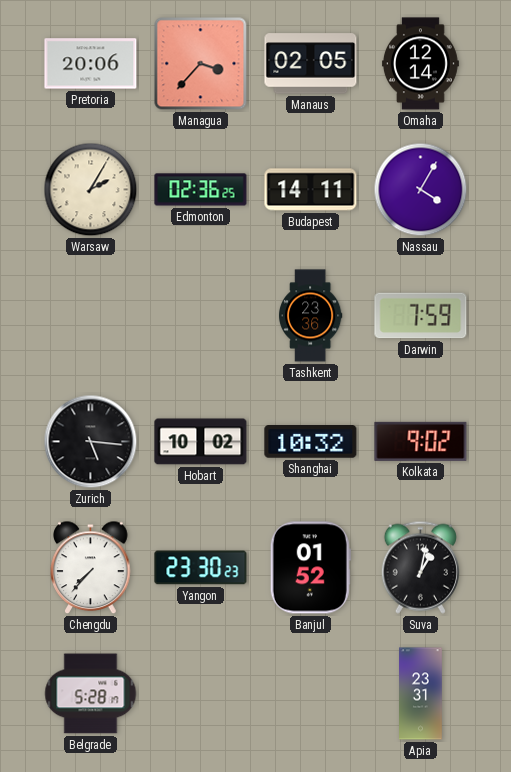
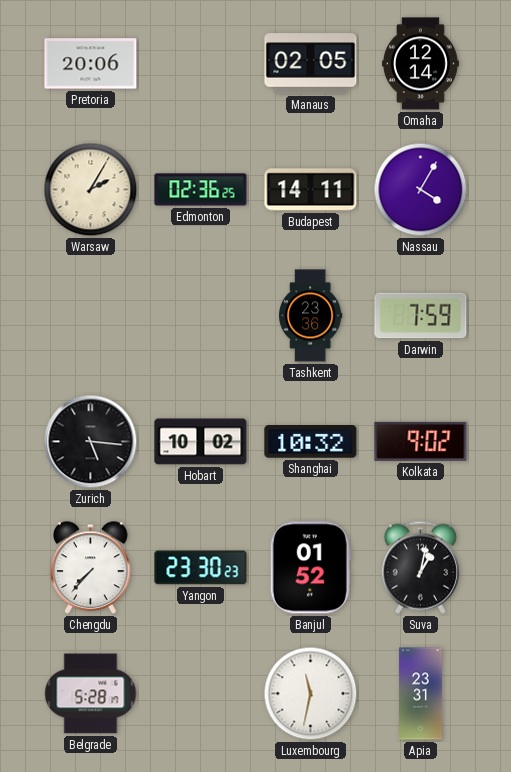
Managua: 3:37 -> none
Luxembourg: none -> 11:32
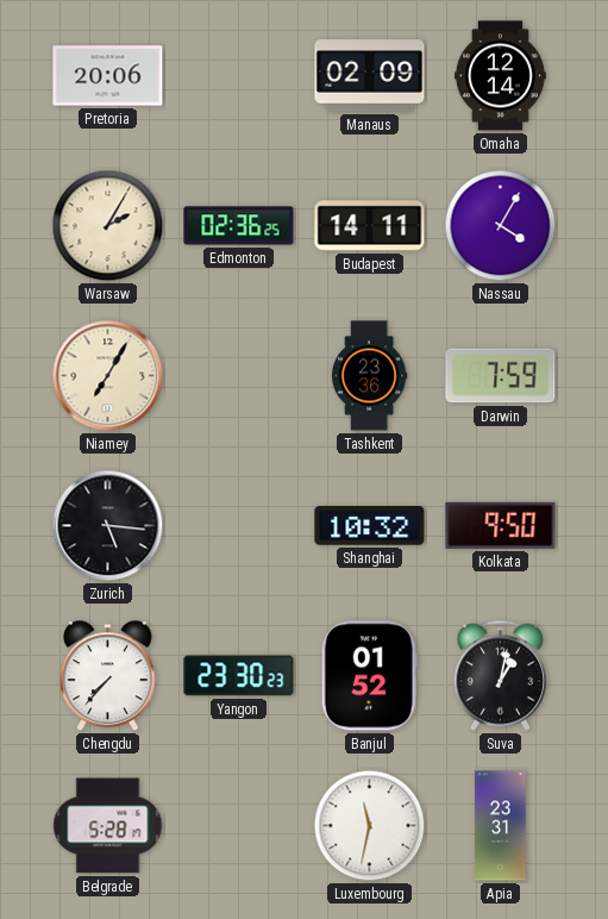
Manaus: 02:05 -> 02:09
Niamey: none -> 7:05
Hobart: 10:02 -> none
Kolkata: 9:02 -> 9:50
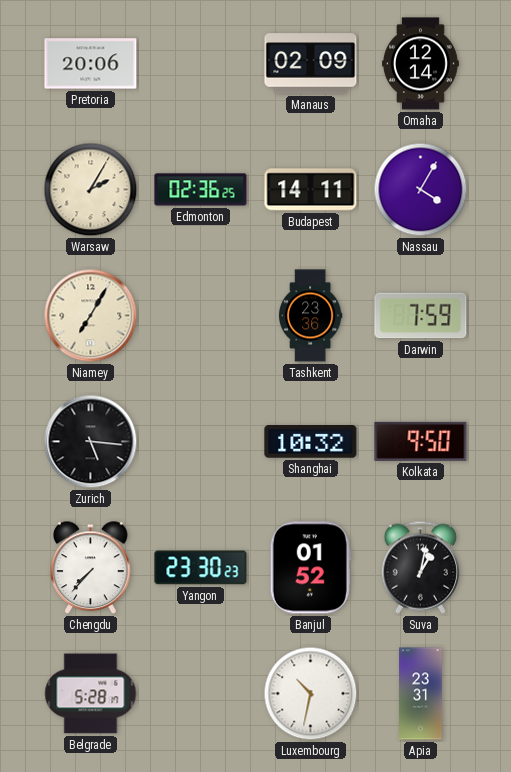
Luxembourg: 11:32 -> 10:32
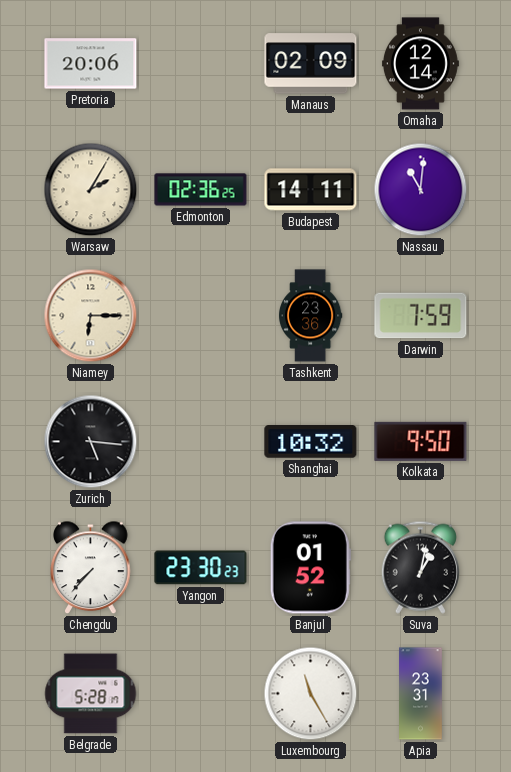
Nassau: 4:05 -> 11:01
Niamey: 7:05 -> 6:15
Luxembourg: 10:32 -> 11:25
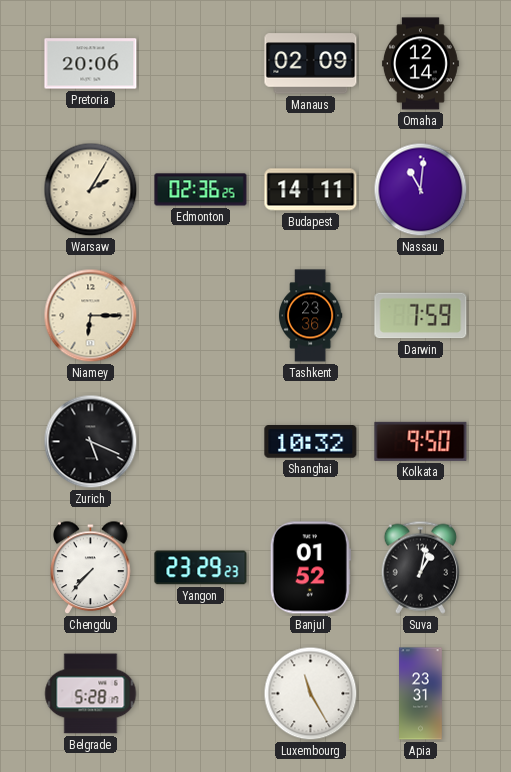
Zurich: 5:16 -> 5:19
Yangon: 23:30 -> 23:29
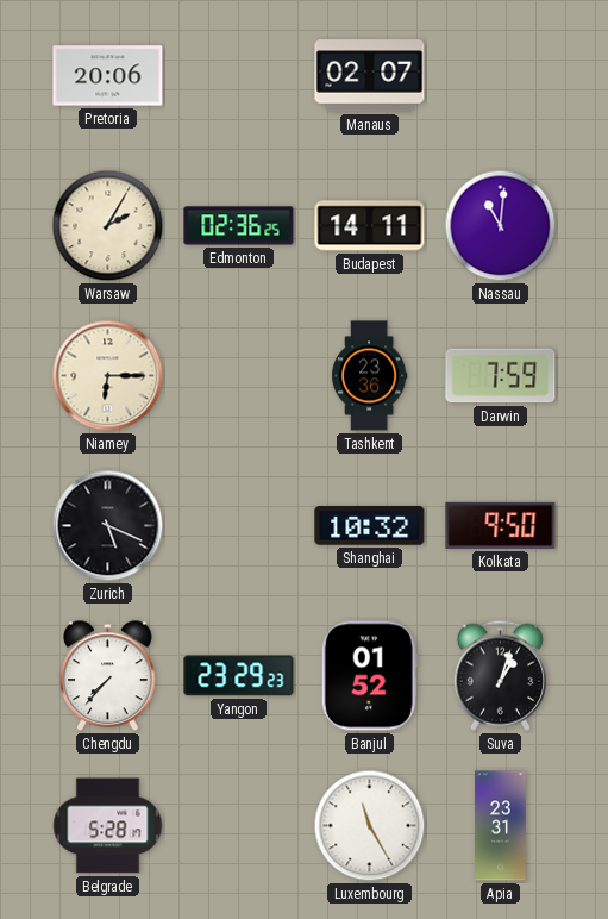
Manaus: 02:09 -> 02:07
Omaha: 12:14 -> none
Suva: 1:02 -> 1:03
